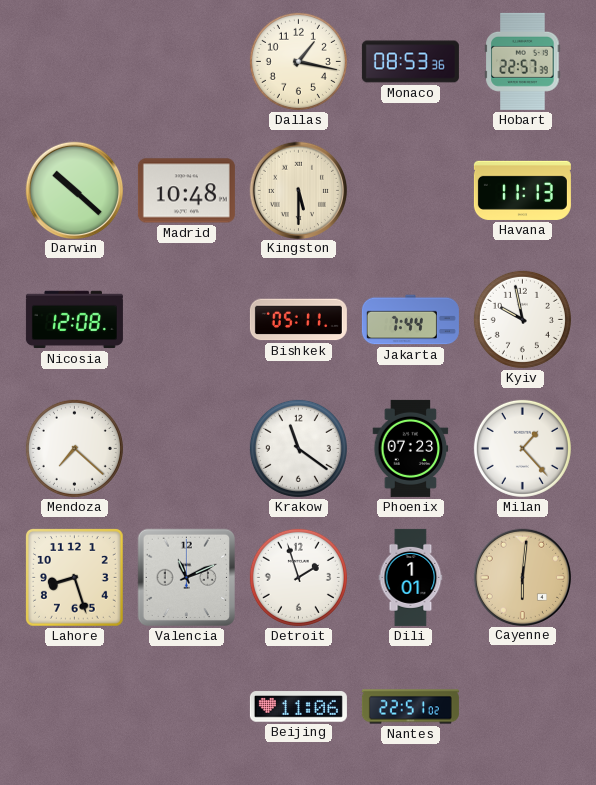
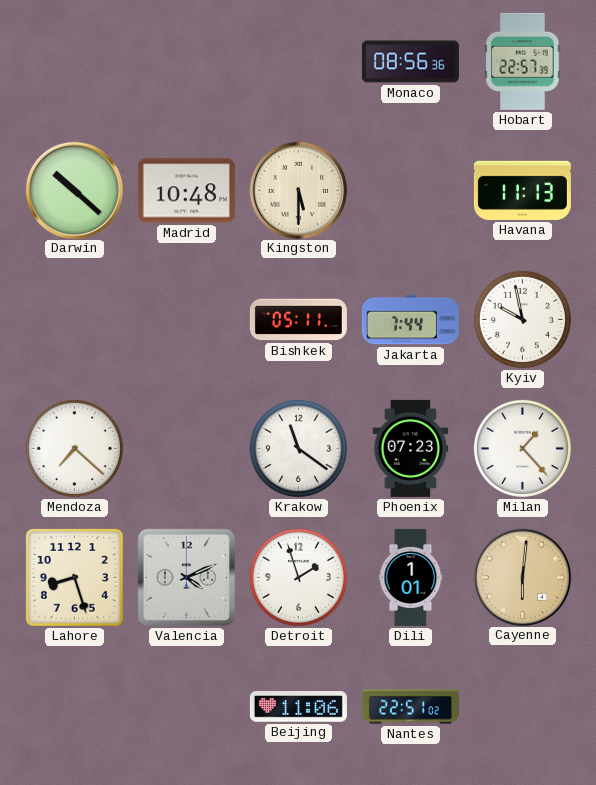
Dallas: 1:17 -> none
Monaco: 08:53 -> 08:56
Nicosia: 12:08 -> none
Valencia: 11:11 -> 4:11
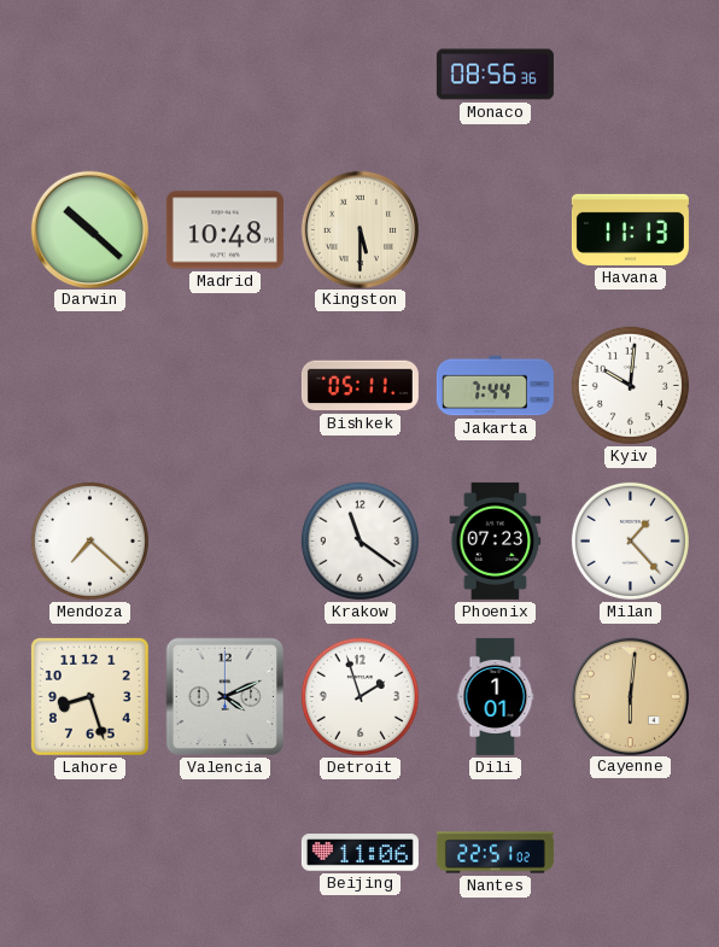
Hobart: 22:57 -> none
Kyiv: 9:58 -> 10:01
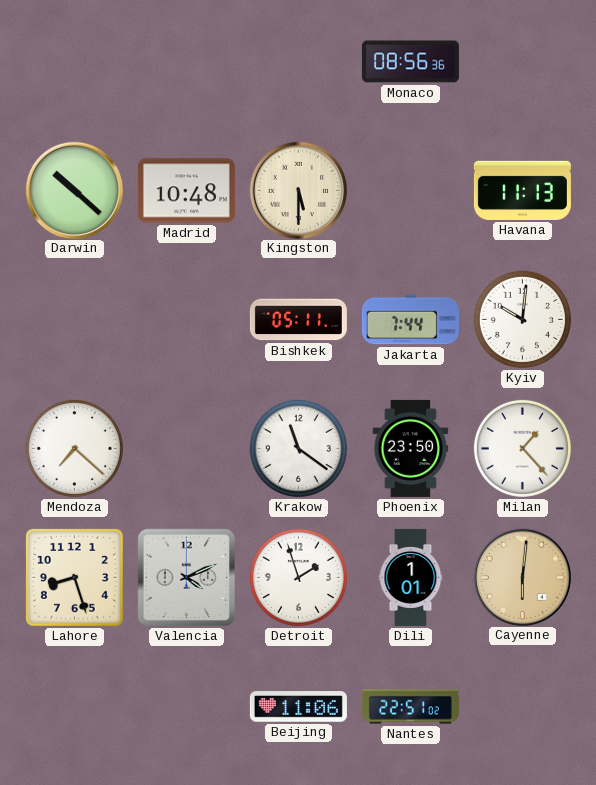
Phoenix: 07:23 -> 23:50
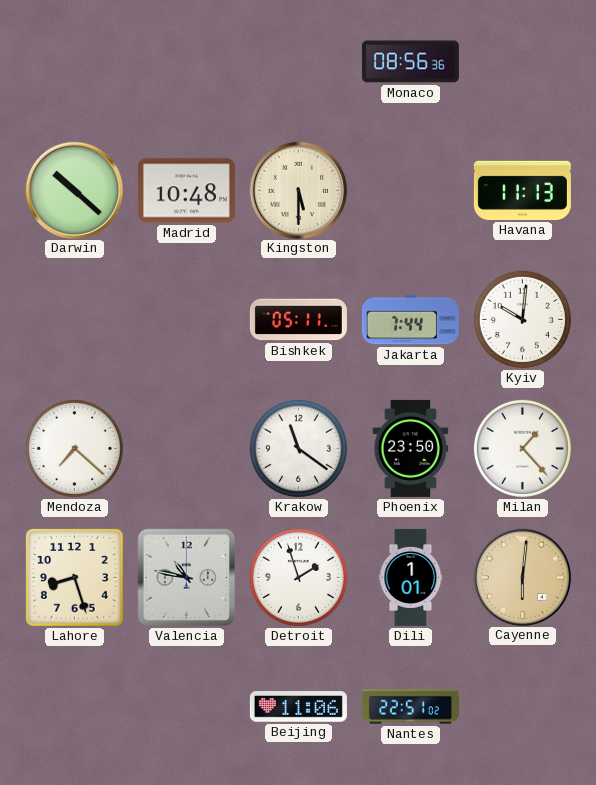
Valencia: 4:11 -> 10:47
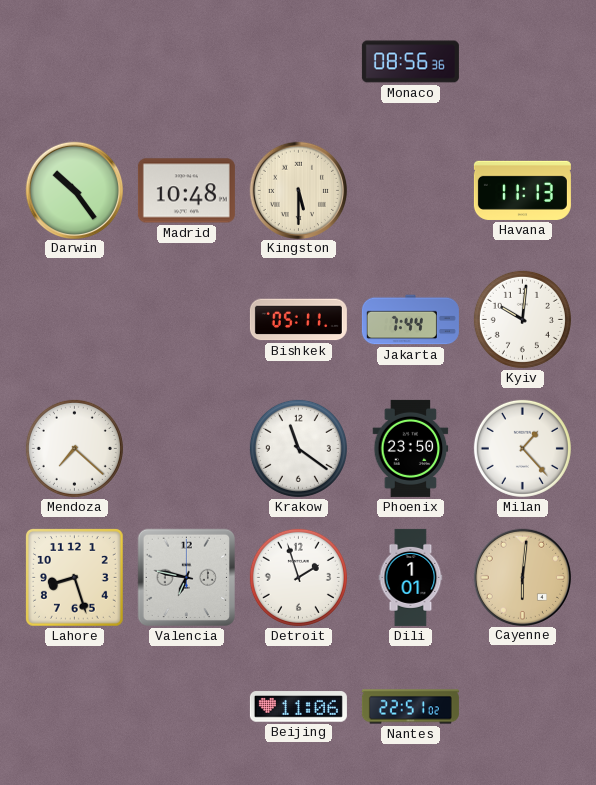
Darwin: 10:22 -> 10:24
Valencia: 10:47 -> 6:47
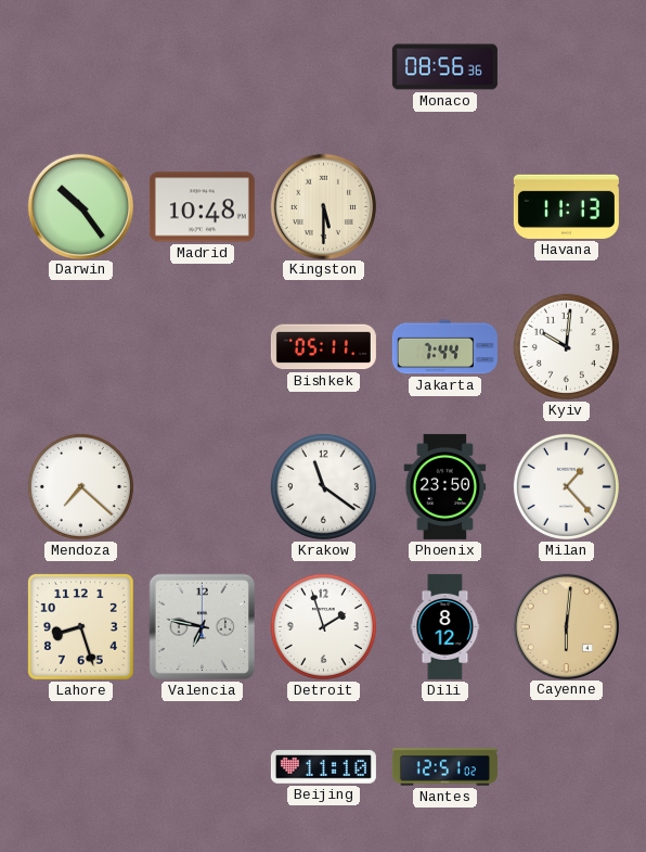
Dili: 1:01 -> 8:12
Beijing: 11:06 -> 11:10
Nantes: 22:51 -> 12:51
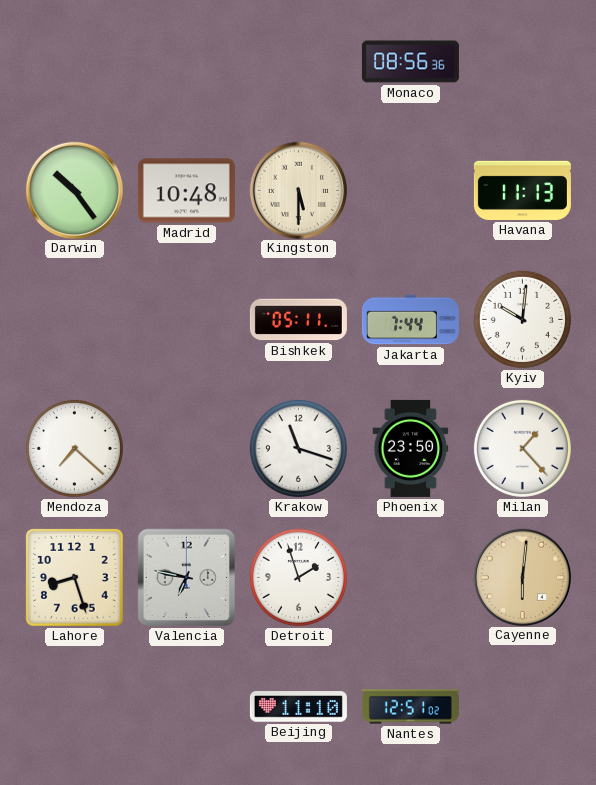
Krakow: 11:21 -> 11:18
Dili: 8:12 -> none
